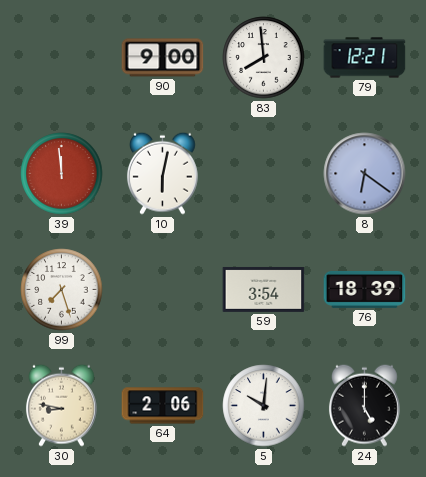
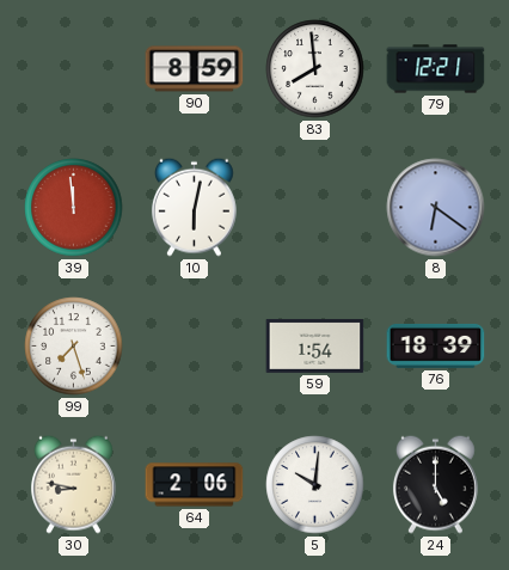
90: 9:00 -> 8:59
59: 3:54 -> 1:54
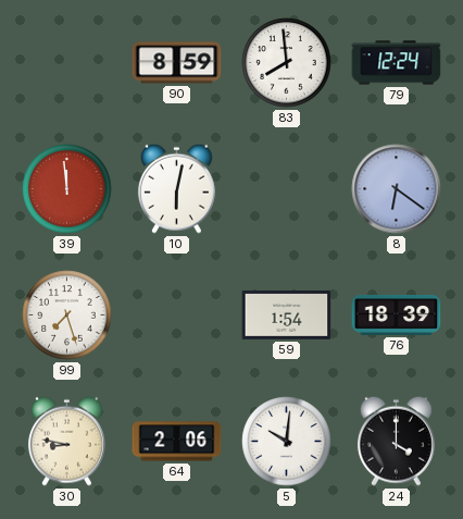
79: 12:21 -> 12:24
24: 5:00 -> 4:00
